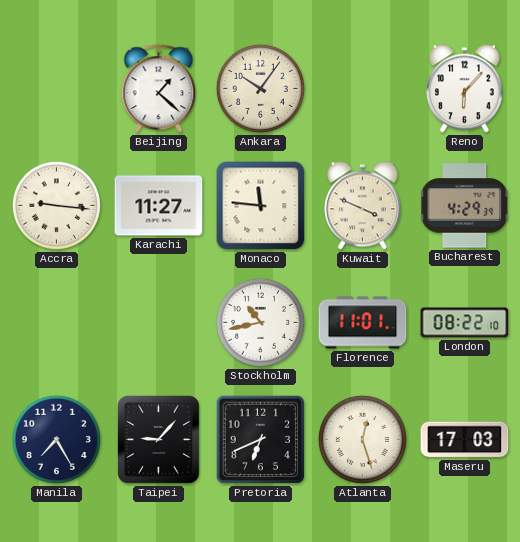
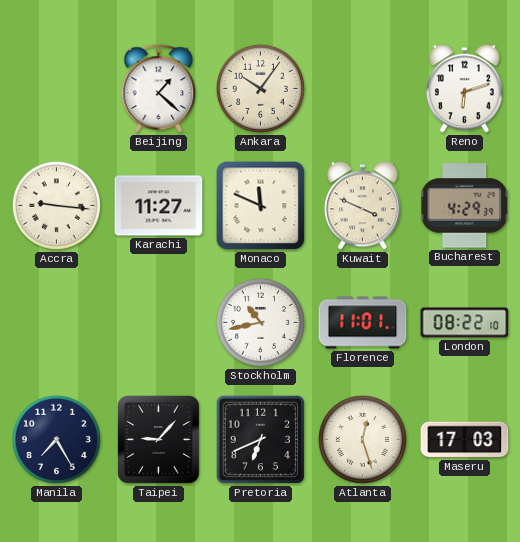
Reno: 6:07 -> 6:12
Monaco: 11:46 -> 11:49
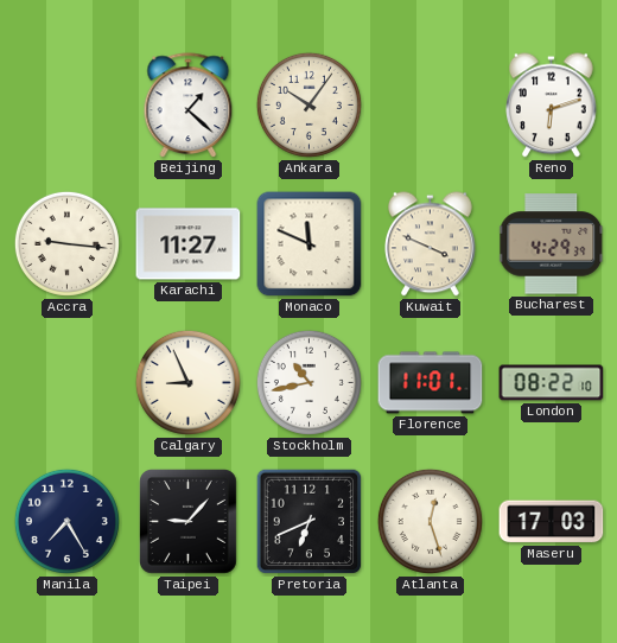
Calgary: none -> 8:56
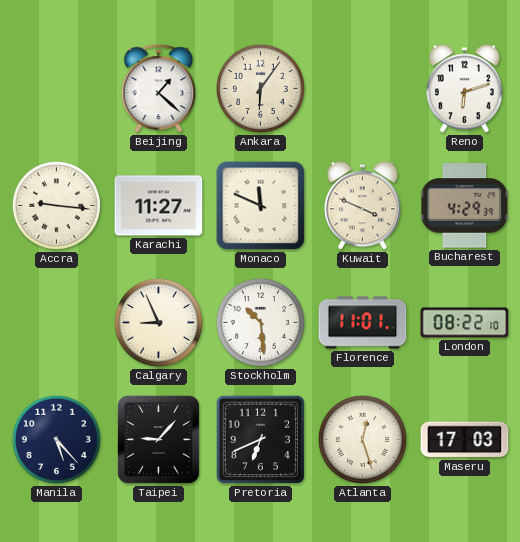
Ankara: 10:06 -> 6:06
Stockholm: 10:43 -> 10:29
Manila: 7:25 -> 5:23
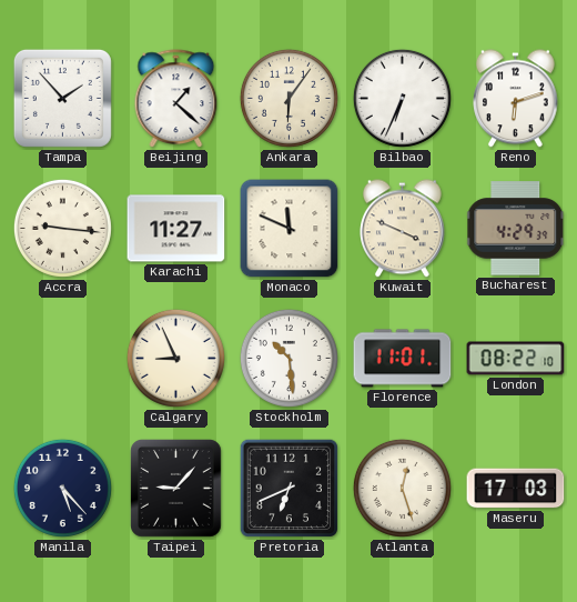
Tampa: none -> 1:53
Bilbao: none -> 6:34
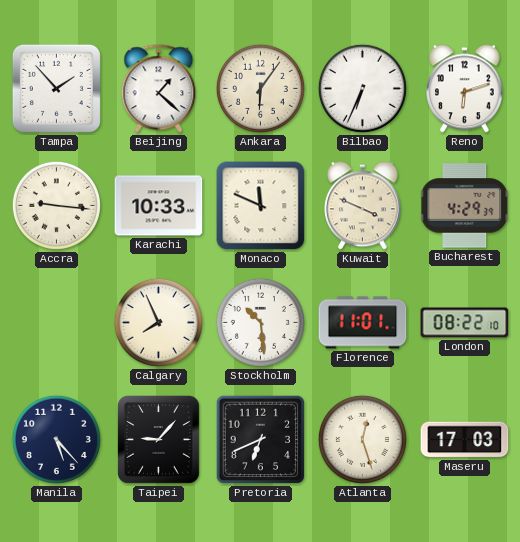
Karachi: 11:27 -> 10:33
Calgary: 8:56 -> 7:56
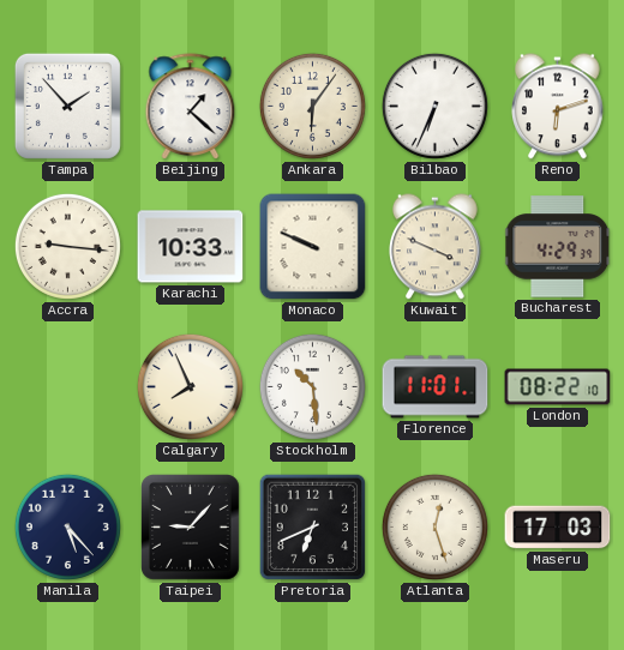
Monaco: 11:49 -> 9:49
